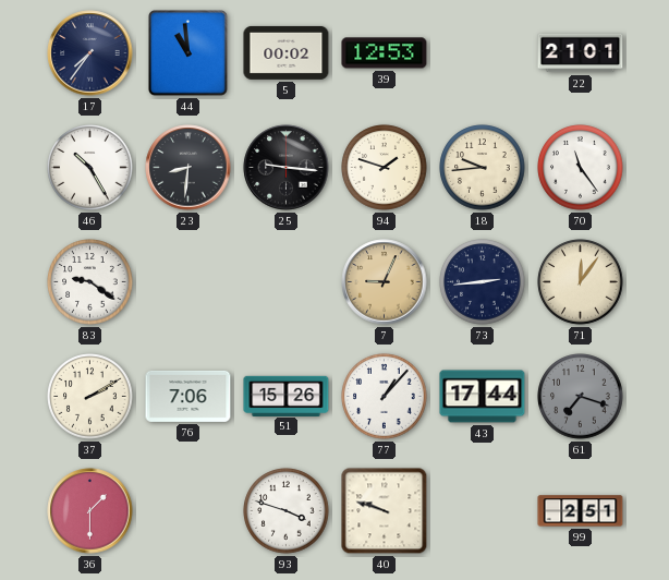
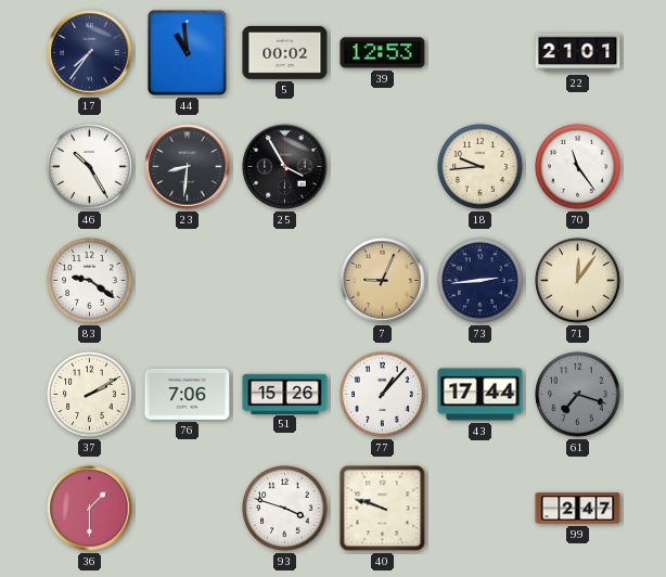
25: 9:16 -> 3:55
94: 1:48 -> none
99: 2:51 -> 2:47
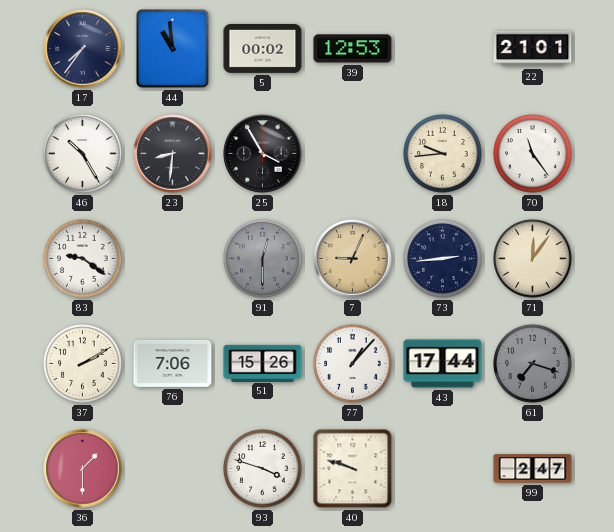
91: none -> 12:30
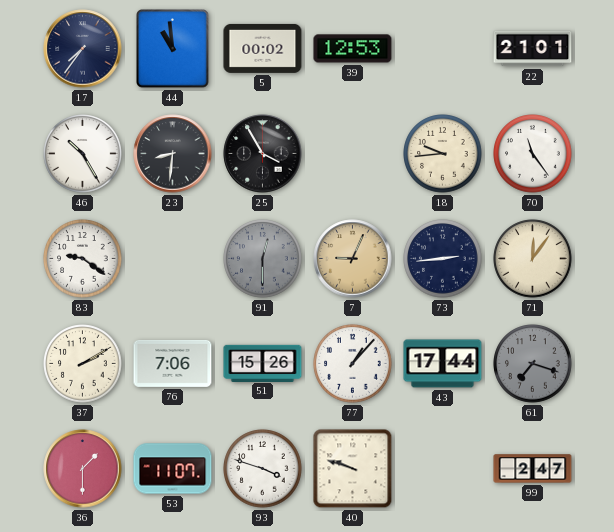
53: none -> 11:07
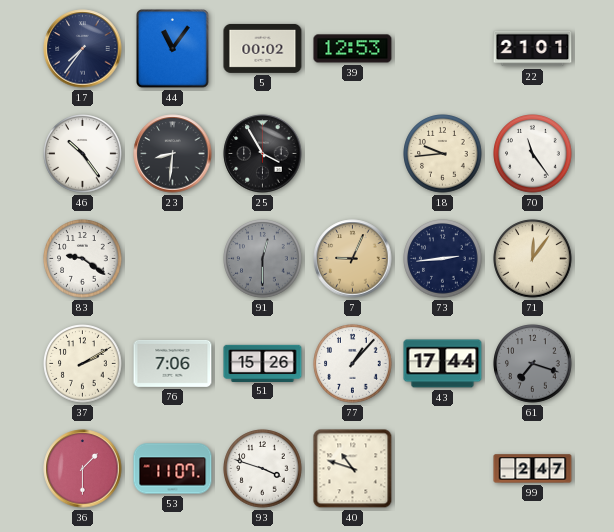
44: 10:59 -> 11:06
46: 10:25 -> 10:24
40: 9:48 -> 10:48
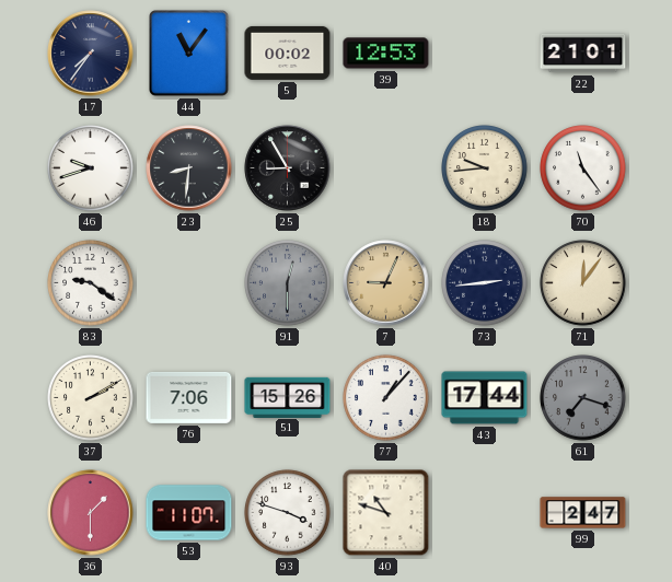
46: 10:24 -> 9:42
25: 3:55 -> 8:55
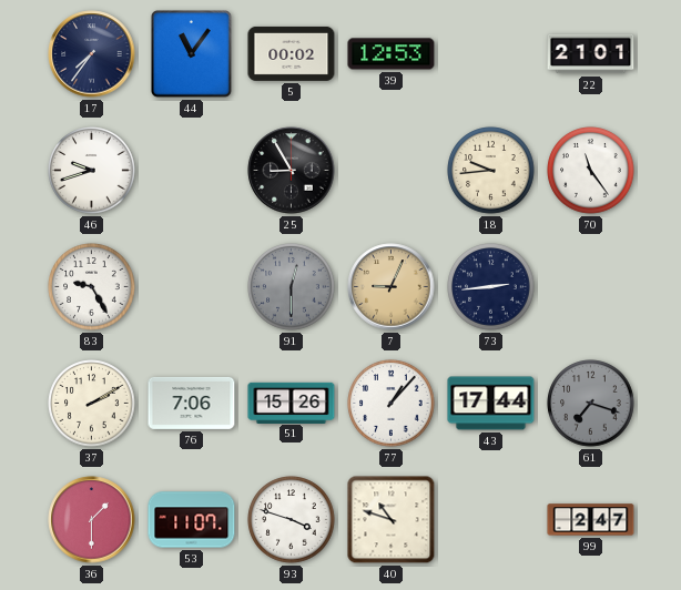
23: 8:31 -> none
83: 9:21 -> 9:25
71: 12:06 -> none
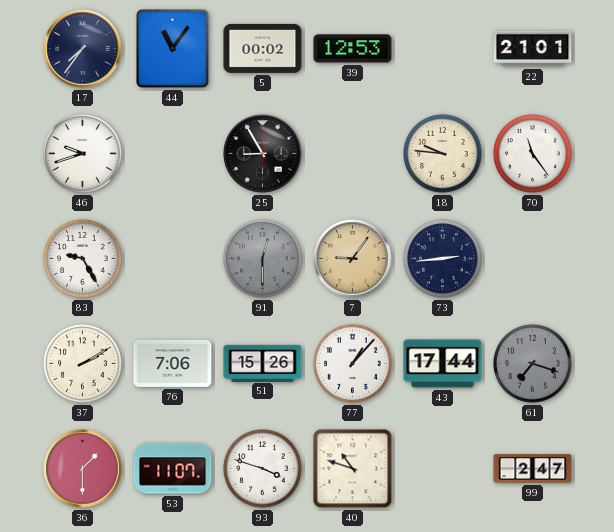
18: 9:44 -> 9:46
7: 9:04 -> 9:06
